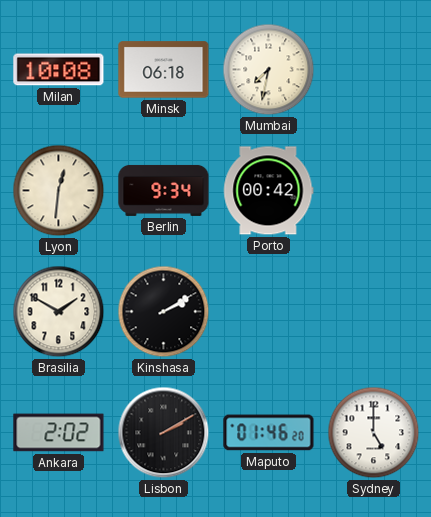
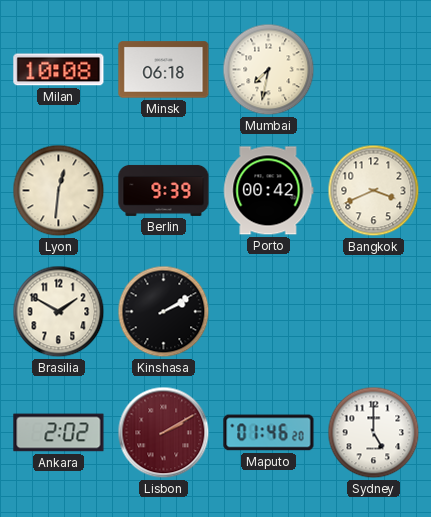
Berlin: 9:34 -> 9:39
Bangkok: none -> 3:41
Lisbon dial: black -> burgundy
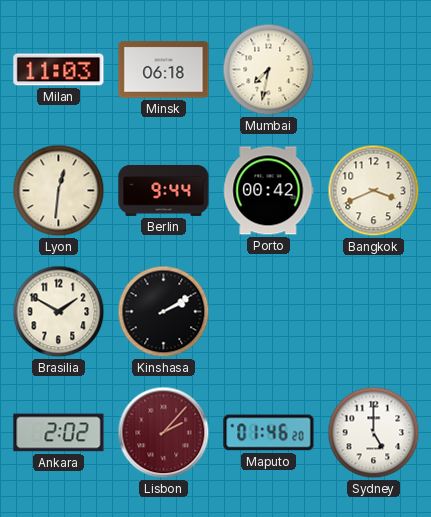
Milan: 10:08 -> 11:03
Berlin: 9:39 -> 9:44
Lisbon: 2:10 -> 2:07
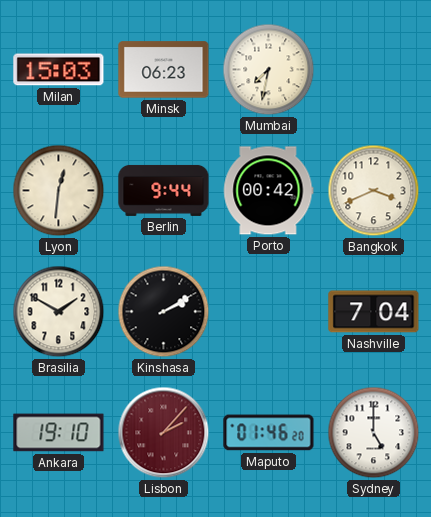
Milan: 11:03 -> 15:03
Minsk: 06:18 -> 06:23
Nashville: none -> 7:04
Ankara: 2:02 -> 19:10
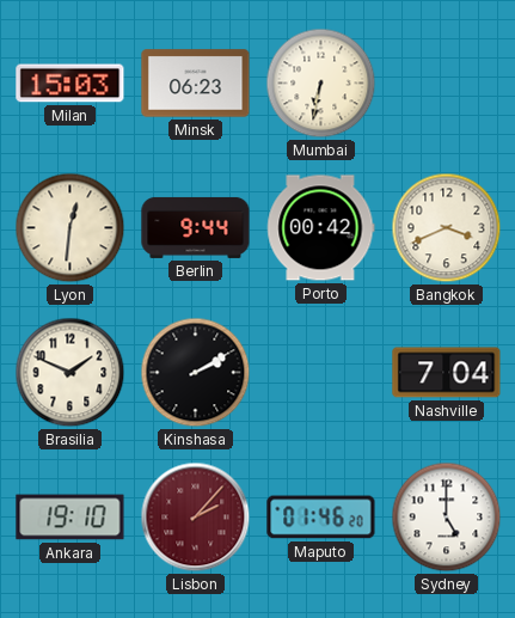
Mumbai: 7:32 -> 6:32
Brasilia: 1:50 -> 1:49
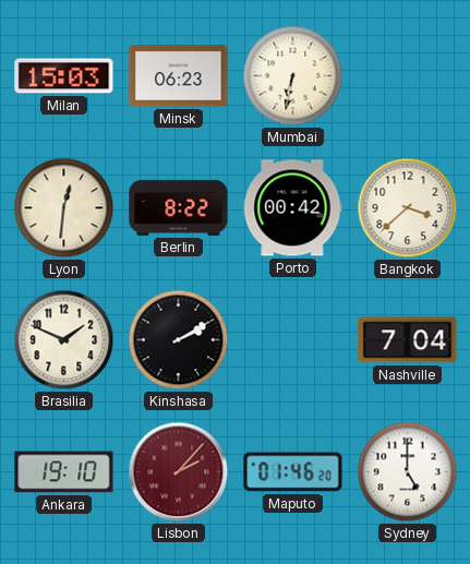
Berlin: 9:44 -> 8:22
Bangkok: 3:41 -> 3:38
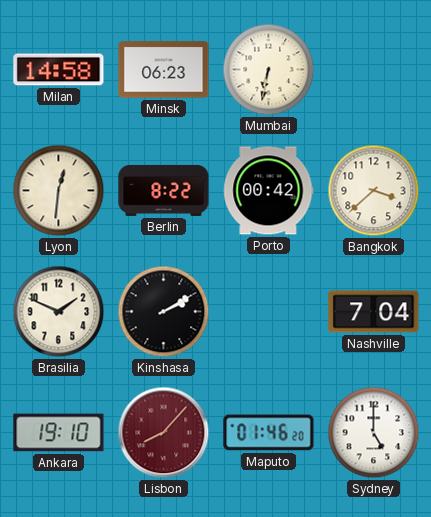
Milan: 15:03 -> 14:58
Lisbon: 2:07 -> 8:07
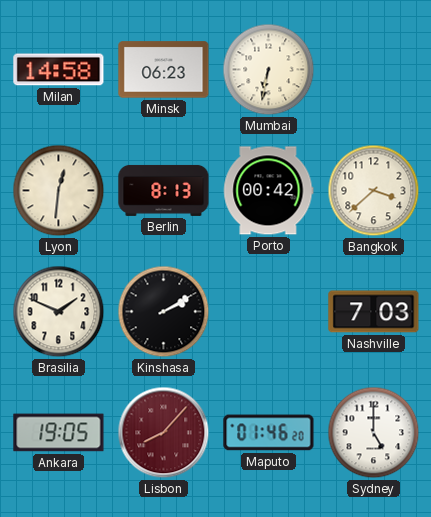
Berlin: 8:22 -> 8:13
Nashville: 7:04 -> 7:03
Ankara: 19:10 -> 19:05
